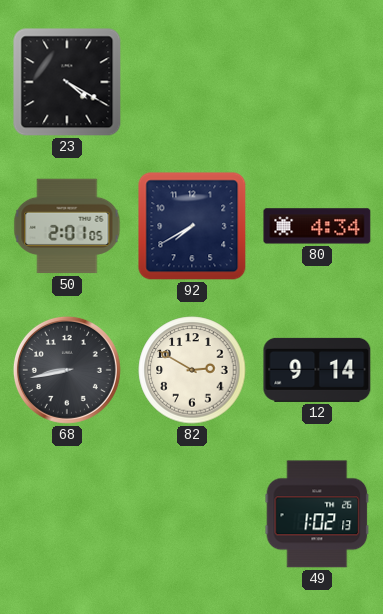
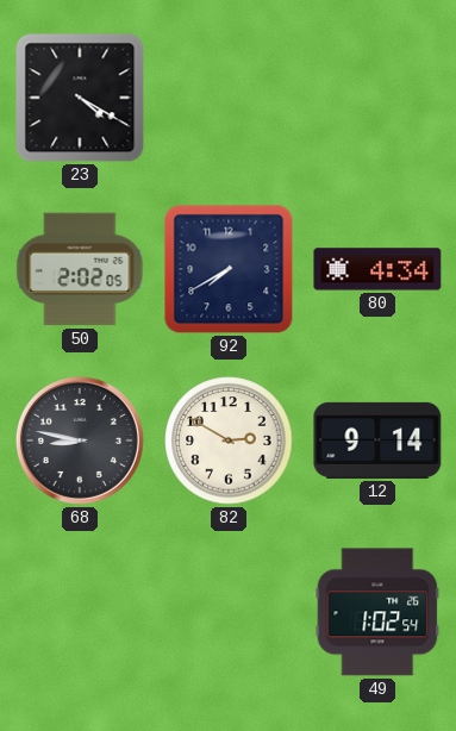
50: 2:01 -> 2:02
68: 8:43 -> 8:47
49: 1:02:13 -> 1:02:54
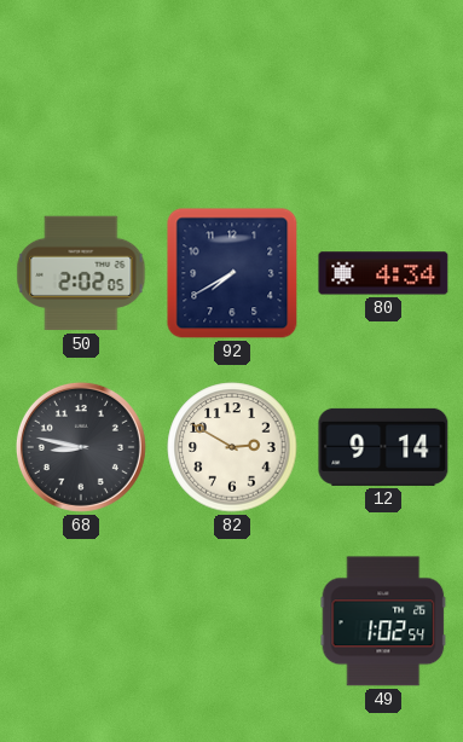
23: 4:20 -> none
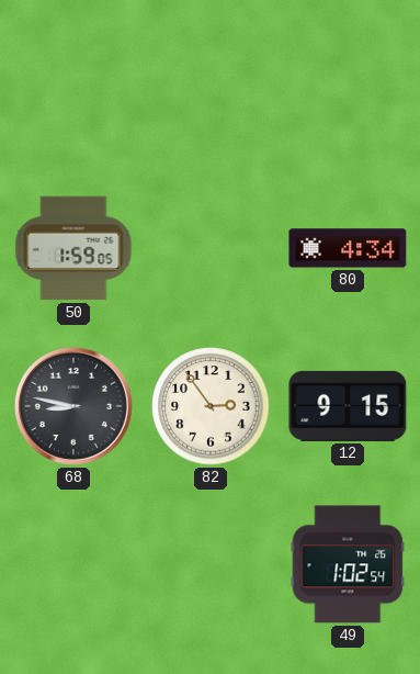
50: 2:02 -> 1:59
92: 7:40 -> none
82: 2:50 -> 2:54
12: 9:14 -> 9:15
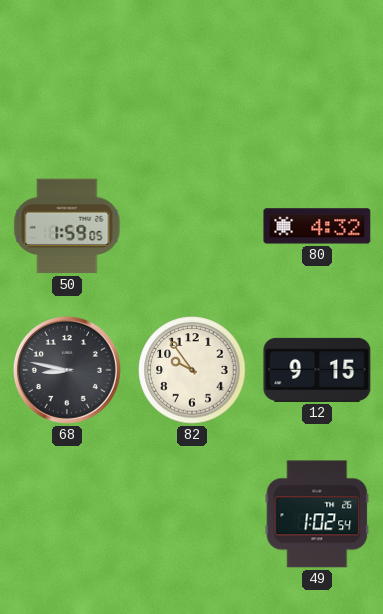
80: 4:34 -> 4:32
82: 2:54 -> 9:54
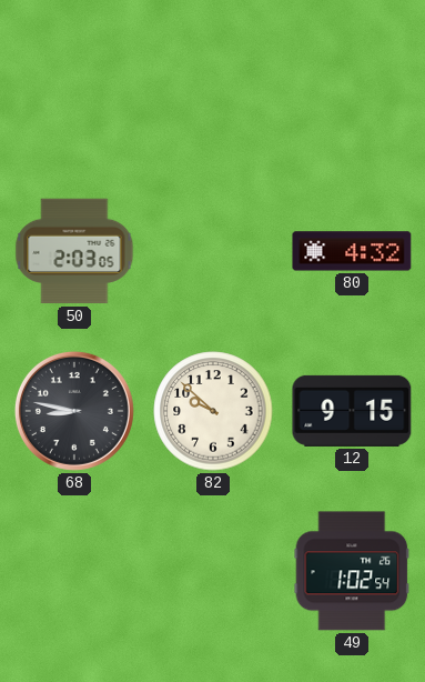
50: 1:59 -> 2:03
82: 9:54 -> 9:52
